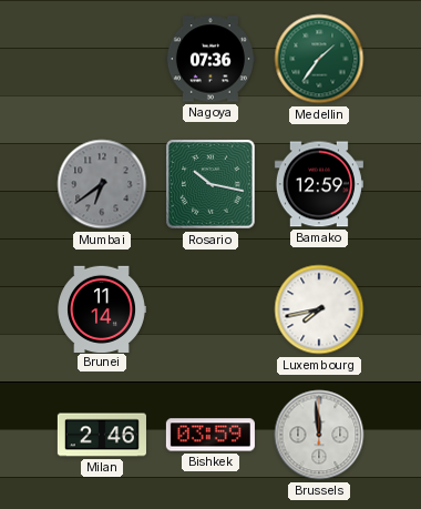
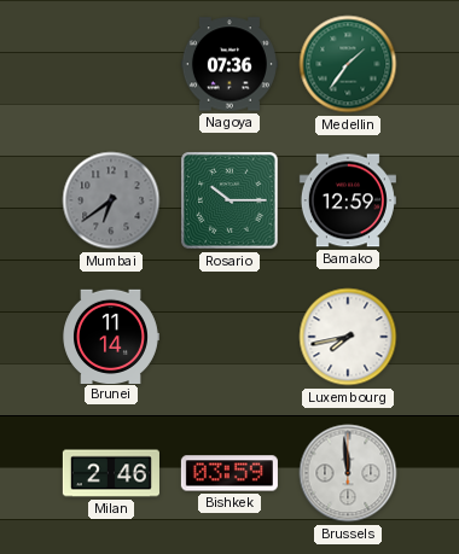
Rosario: 10:17 -> 10:15
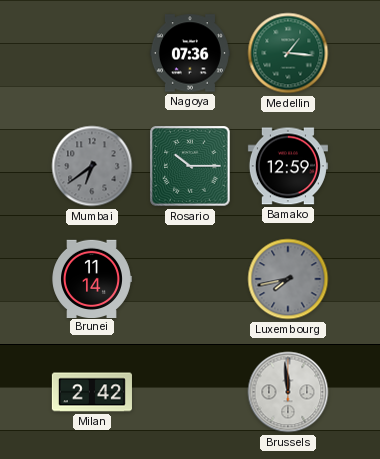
Medellin: 1:36 -> 1:16
Luxembourg dial: white -> grey
Milan: 2:46 -> 2:42
Bishkek: 03:59 -> none
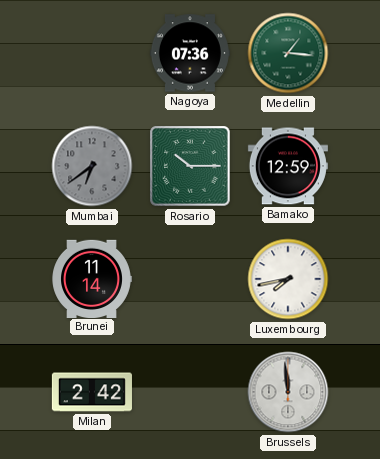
Luxembourg dial: grey -> white
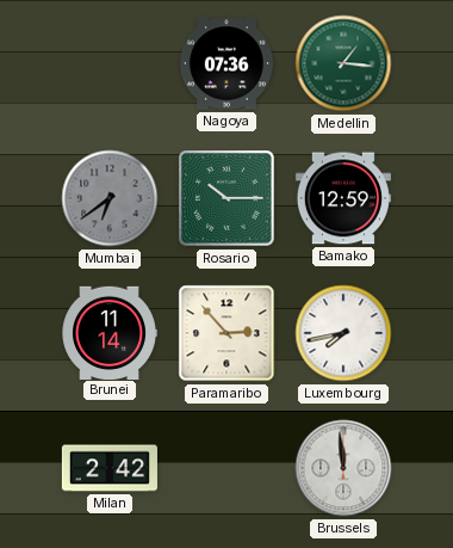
Paramaribo: none -> 2:53
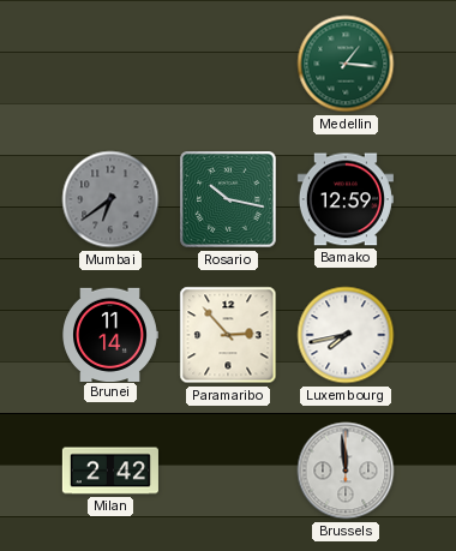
Nagoya: 07:36 -> none
Rosario: 10:15 -> 10:17
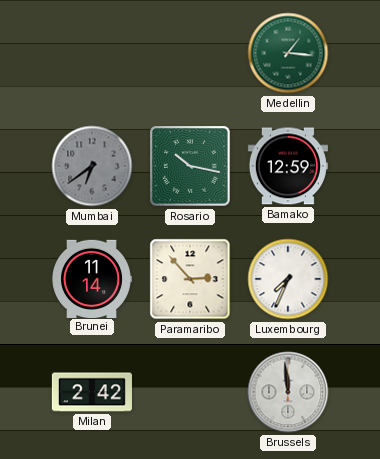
Luxembourg: 7:43 -> 7:34
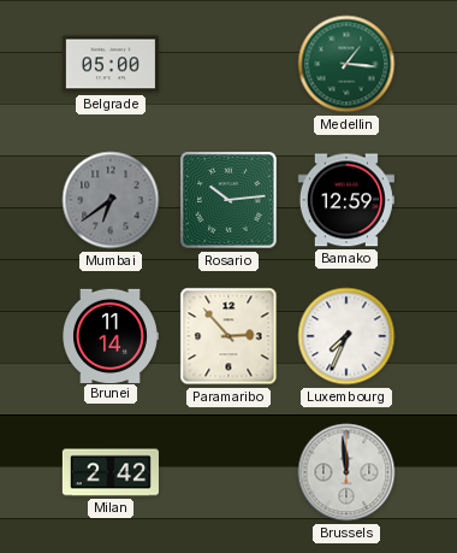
Belgrade: none -> 05:00
Rosario: 10:17 -> 10:14
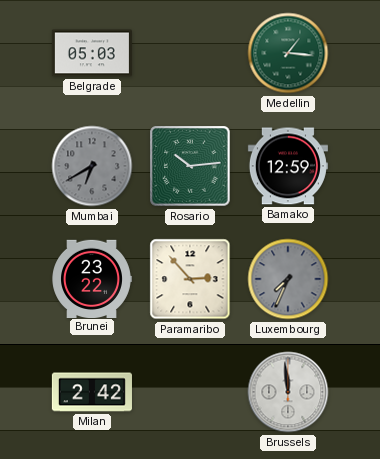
Belgrade: 05:00 -> 05:03
Mumbai: 6:39 -> 6:40
Brunei: 11:14 -> 23:22
Luxembourg dial: white -> grey
